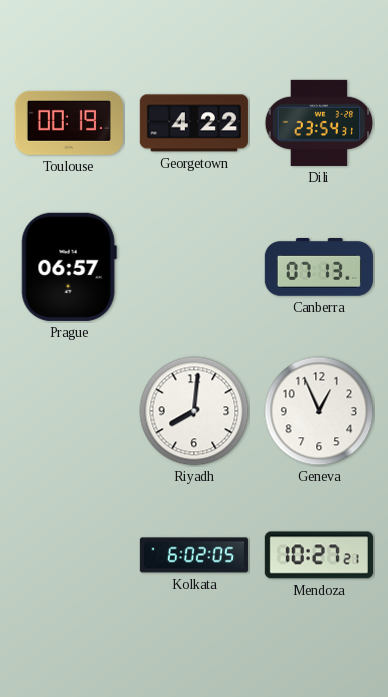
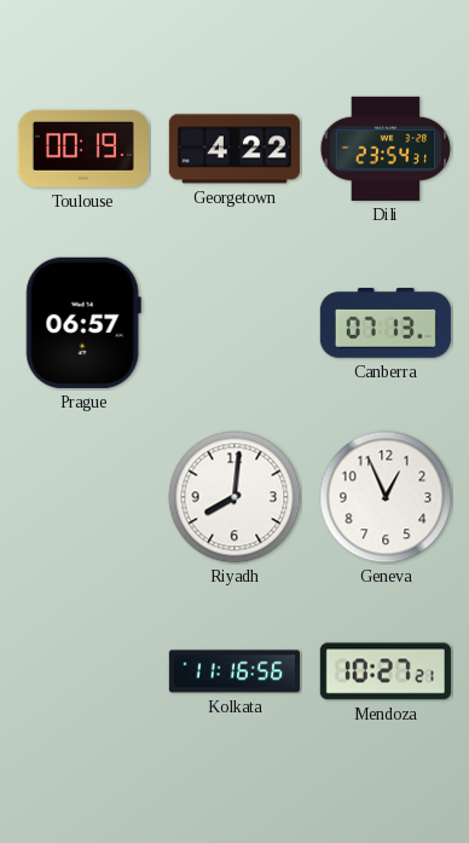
Kolkata: 6:02 -> 11:16
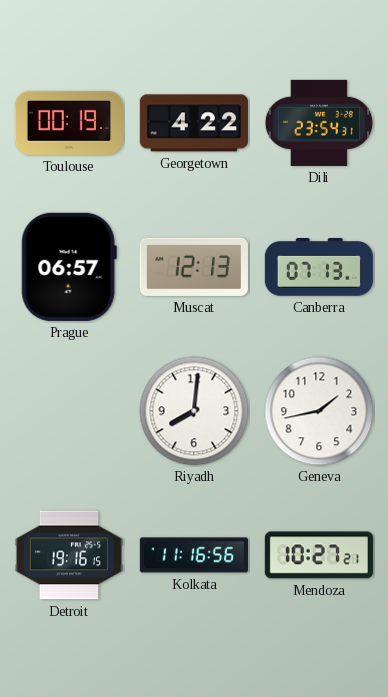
Muscat: none -> 12:13
Geneva: 12:56 -> 1:43
Detroit: none -> 19:16
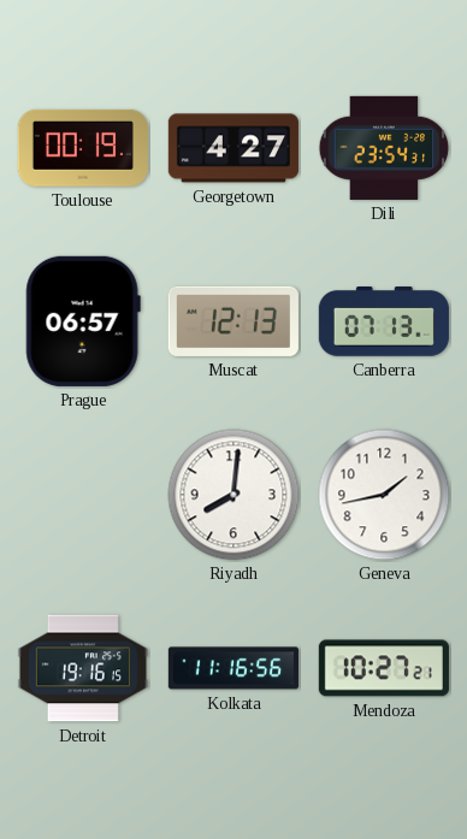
Georgetown: 4:22 -> 4:27
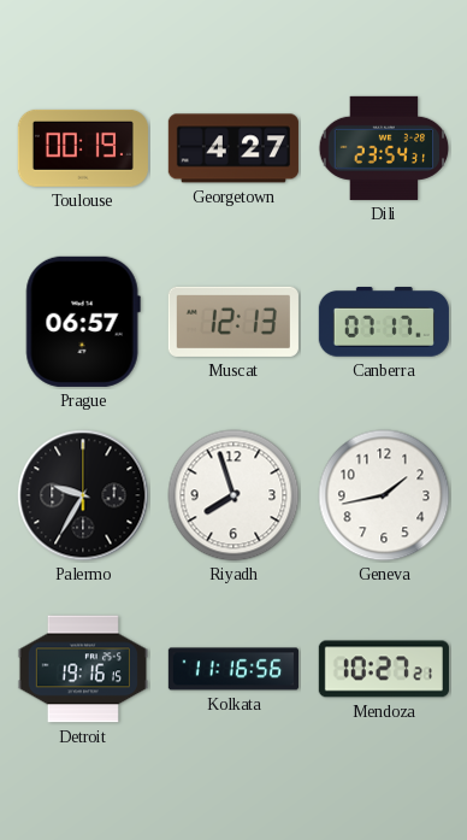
Canberra: 07:13 -> 07:17
Palermo: none -> 9:35
Riyadh: 8:01 -> 7:57
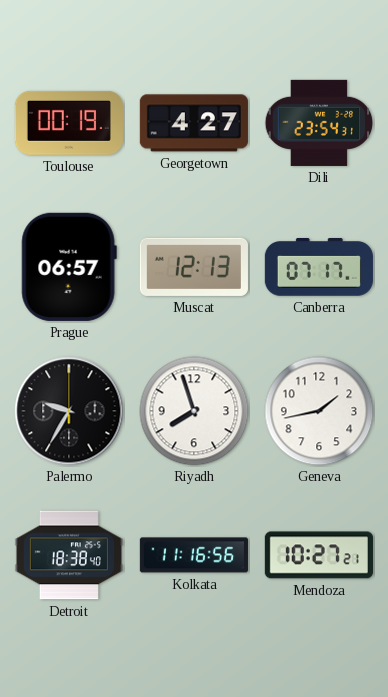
Detroit: 19:16 -> 18:38
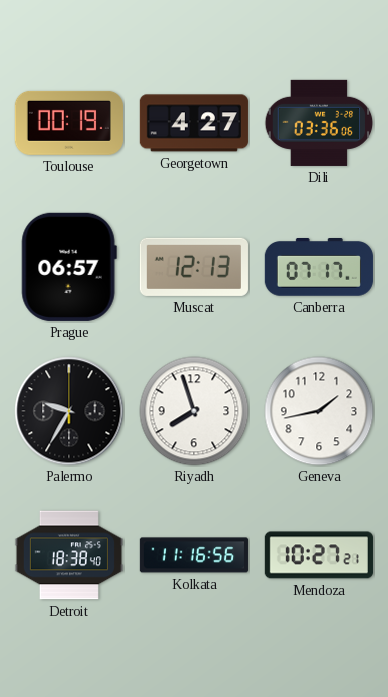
Dili: 23:54 -> 03:36
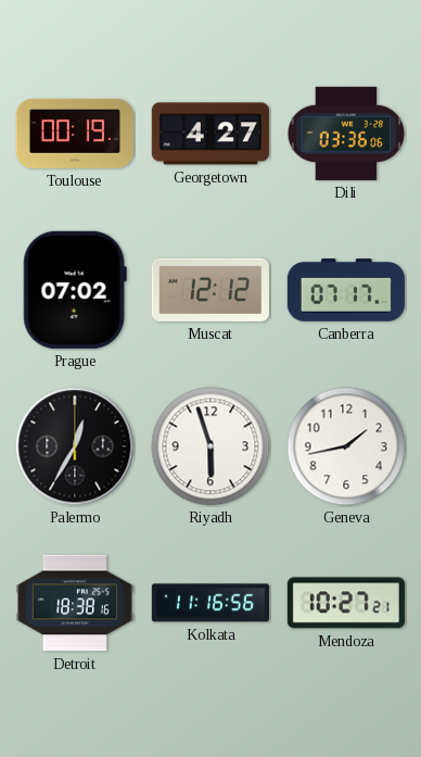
Prague: 06:57 -> 07:02
Muscat: 12:13 -> 12:12
Palermo: 9:35 -> 12:35
Riyadh: 7:57 -> 5:57
Detroit: 18:38:40 -> 18:38:16
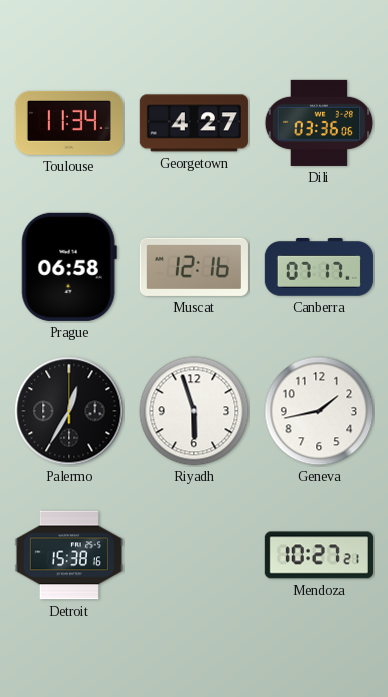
Toulouse: 00:19 -> 11:34
Prague: 07:02 -> 06:58
Muscat: 12:12 -> 12:16
Detroit: 18:38 -> 15:38
Kolkata: 11:16 -> none
